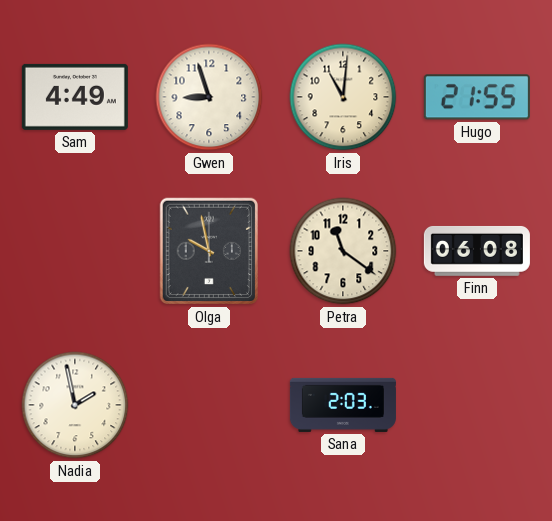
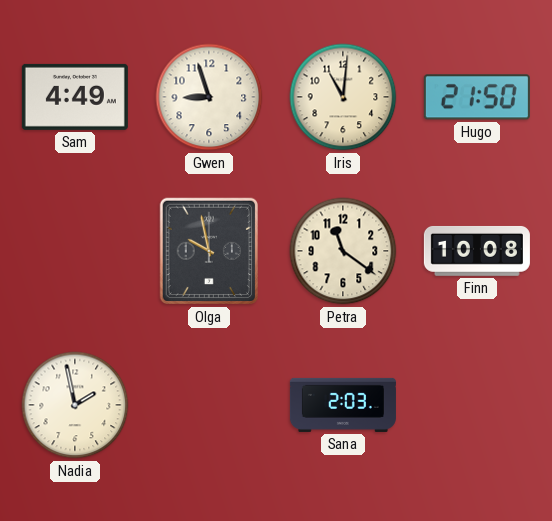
Hugo: 21:55 -> 21:50
Finn: 06:08 -> 10:08
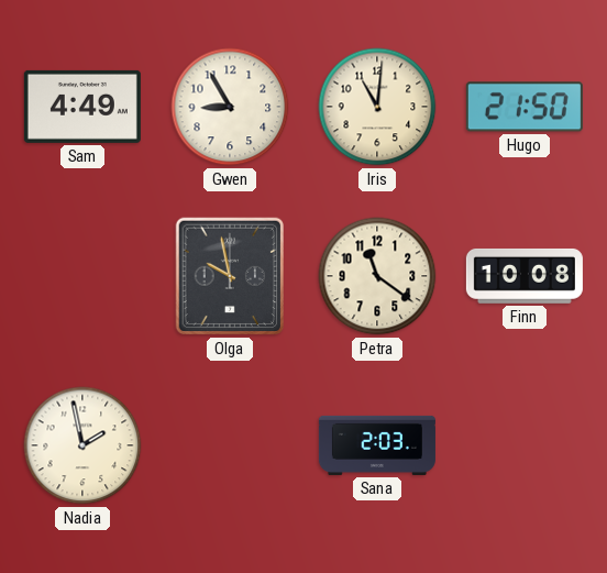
Gwen: 8:57 -> 8:55
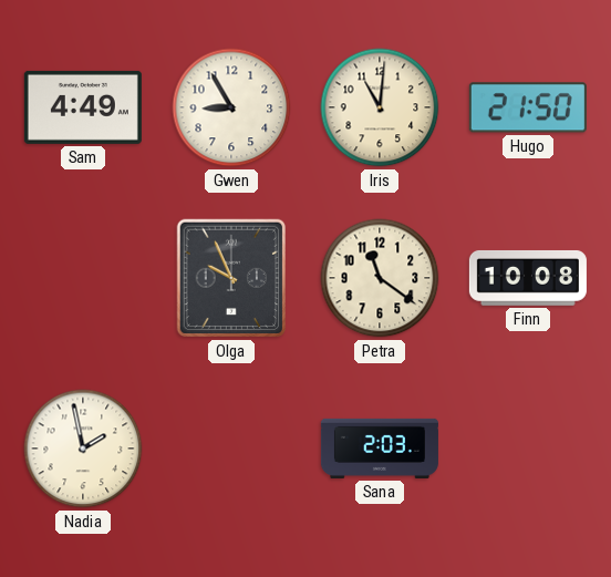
Olga: 9:58 -> 9:56
